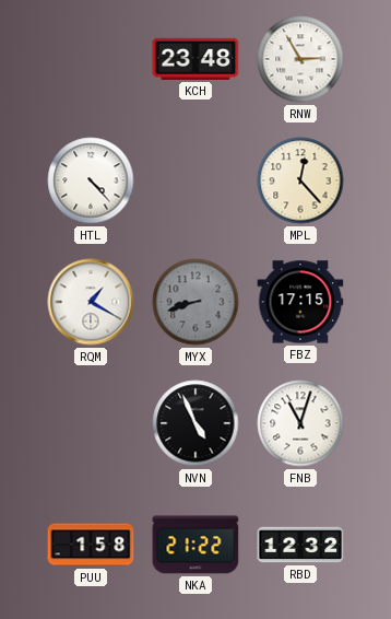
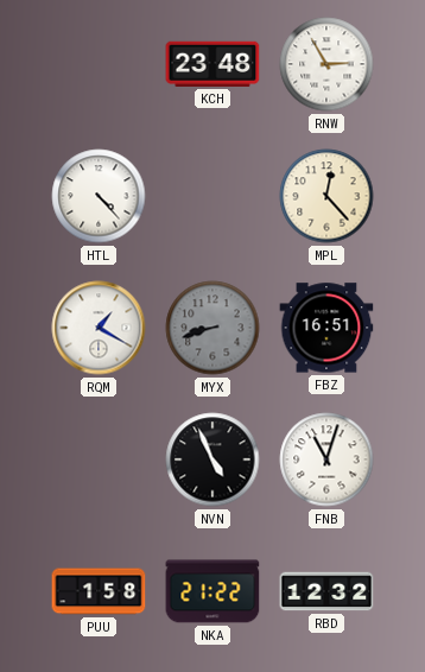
FBZ: 17:15 -> 16:51
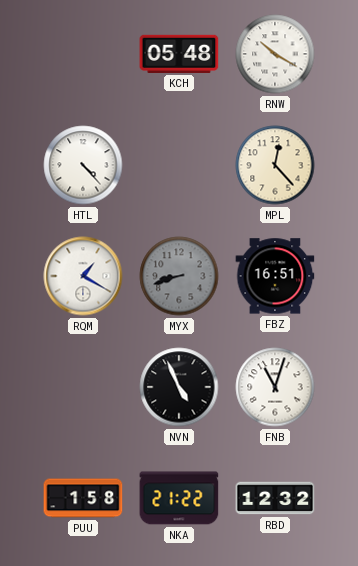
KCH: 23:48 -> 05:48
RNW: 2:55 -> 10:20
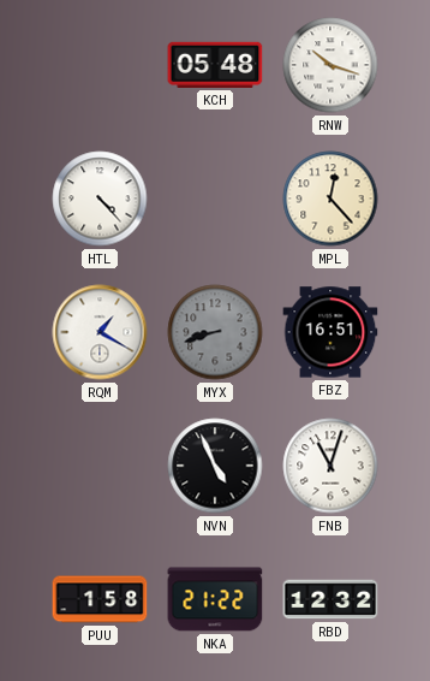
RNW: 10:20 -> 10:18
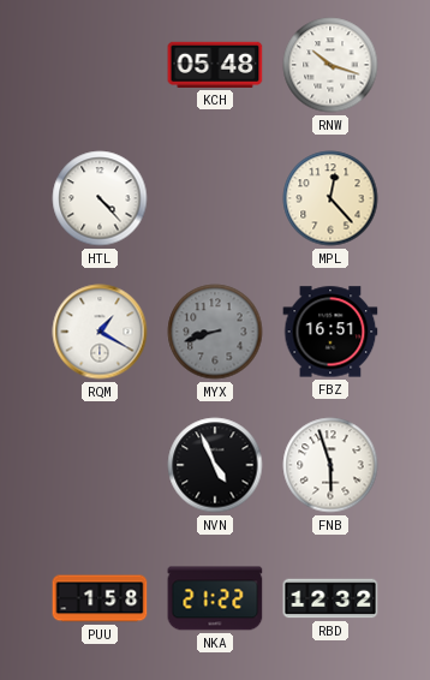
FNB: 11:03 -> 5:57
